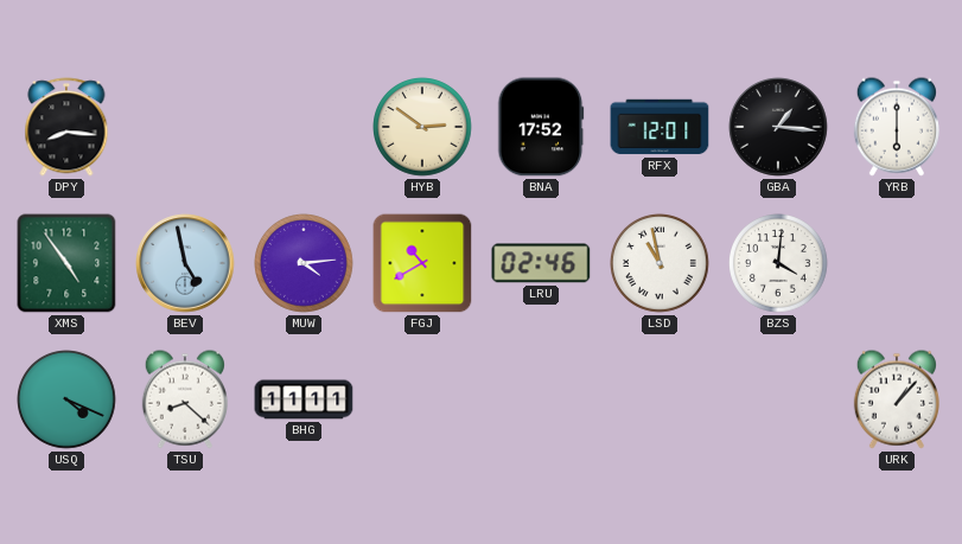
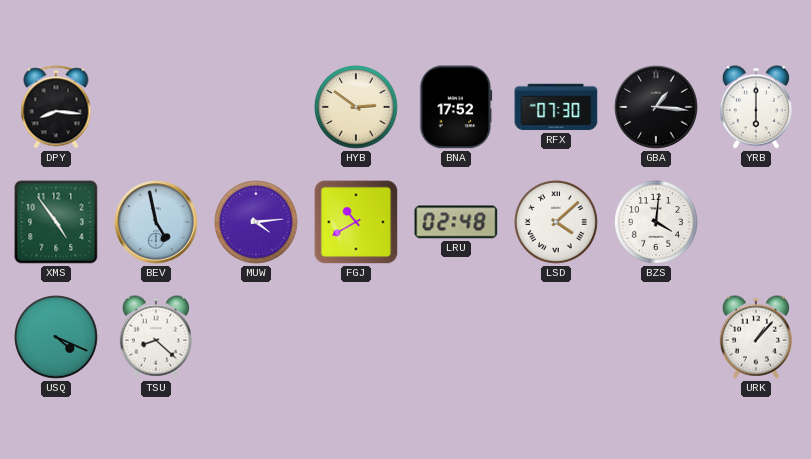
RFX: 12:01 -> 07:30
LRU: 02:46 -> 02:48
LSD: 10:58 -> 4:08
BHG: 11:11 -> none
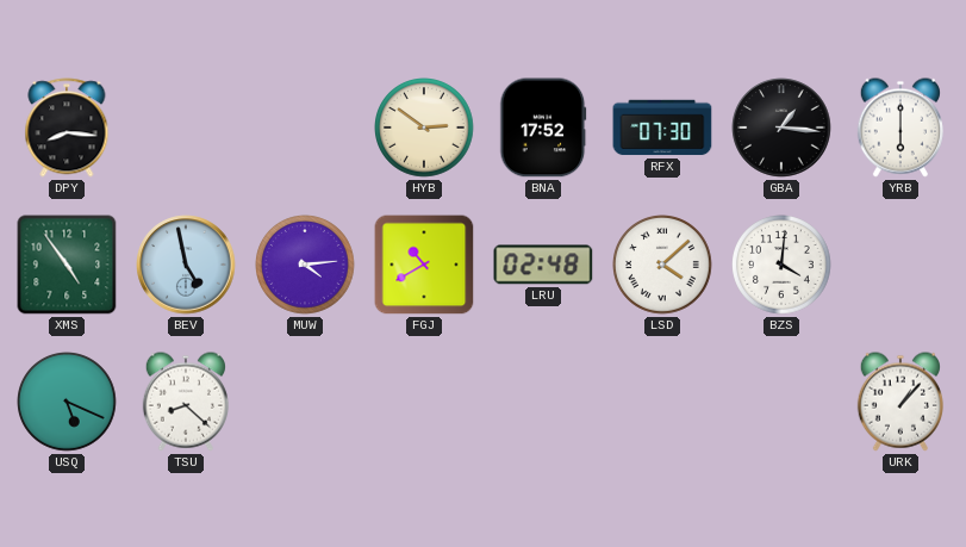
USQ: 4:19 -> 5:19
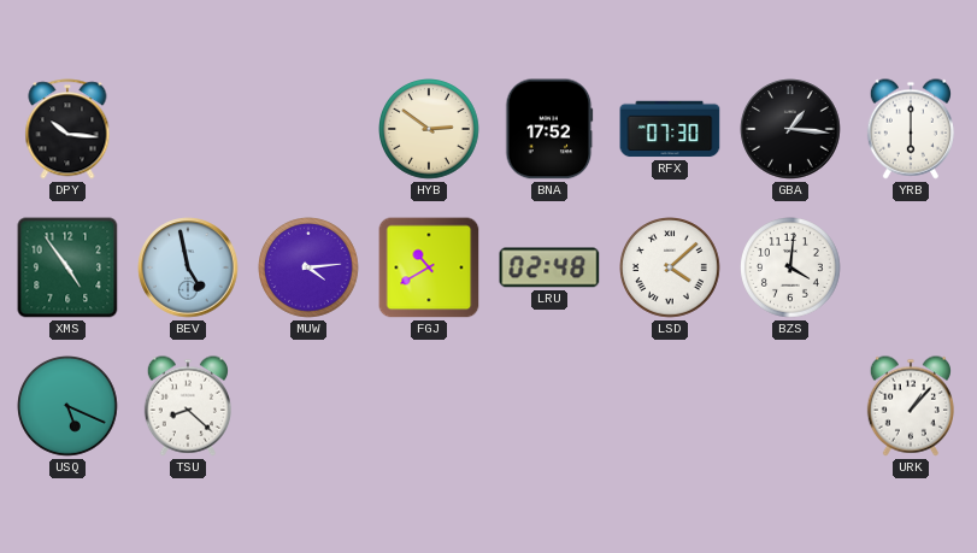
DPY: 8:16 -> 10:16
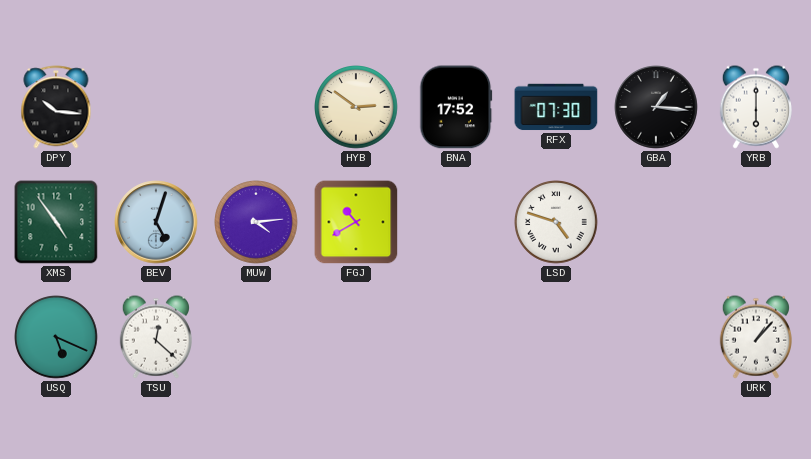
BEV: 4:58 -> 5:03
LRU: 02:48 -> none
LSD: 4:08 -> 4:48
BZS: 4:01 -> none
TSU: 8:22 -> 12:22
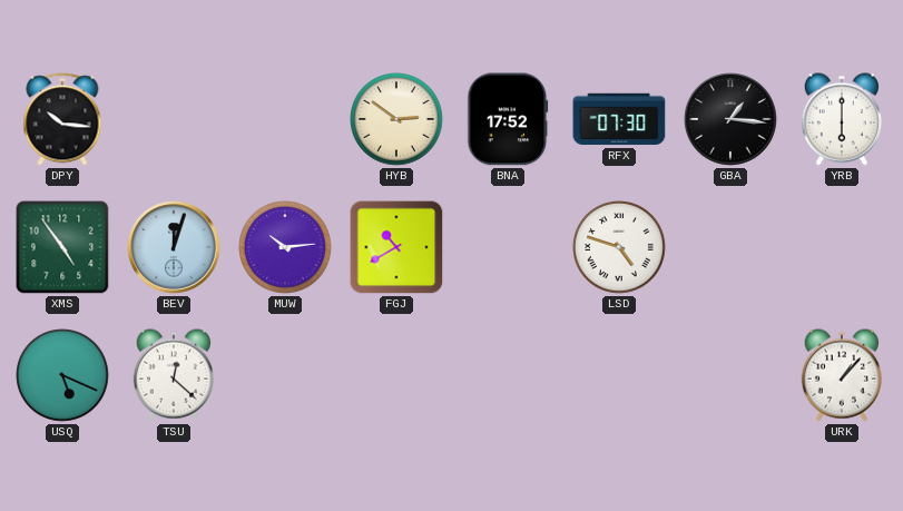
BEV: 5:03 -> 12:03
MUW: 4:14 -> 10:14
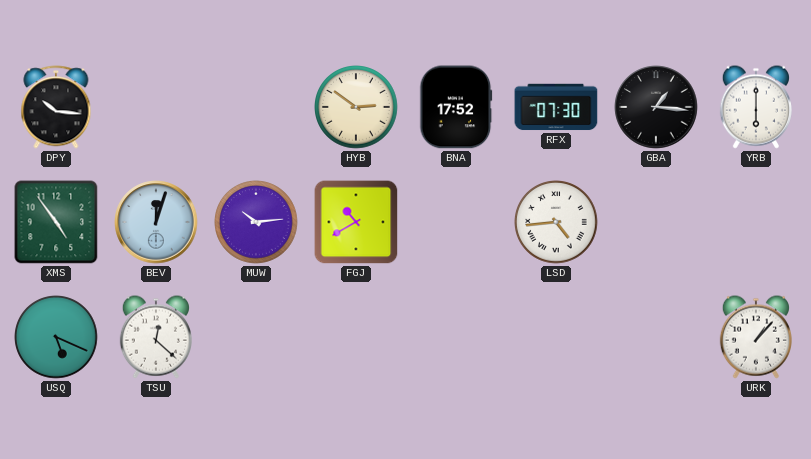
LSD: 4:48 -> 4:44
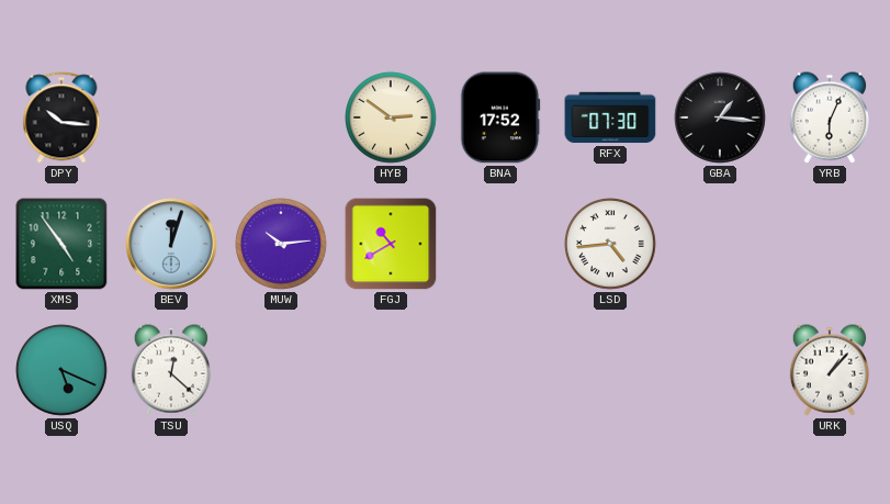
YRB: 6:00 -> 6:04
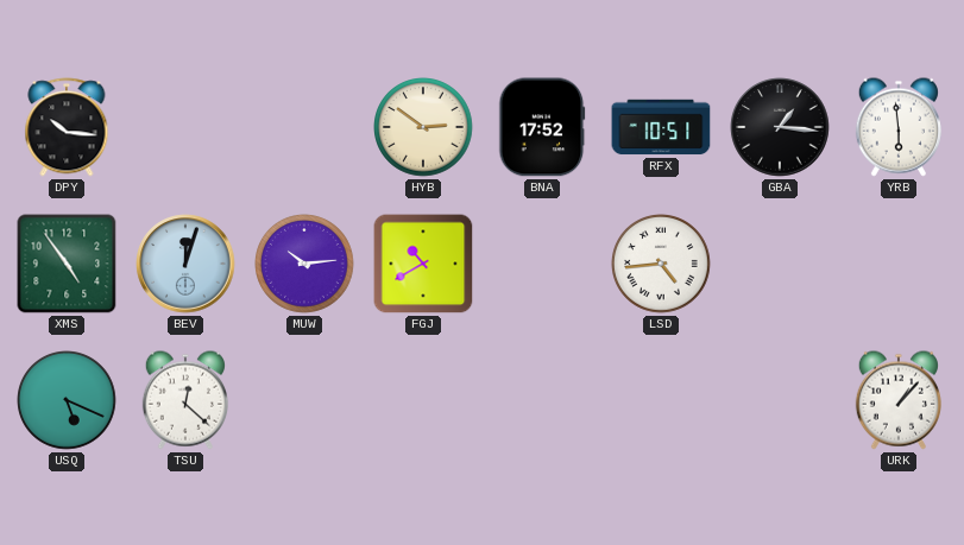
RFX: 07:30 -> 10:51
YRB: 6:04 -> 5:59
